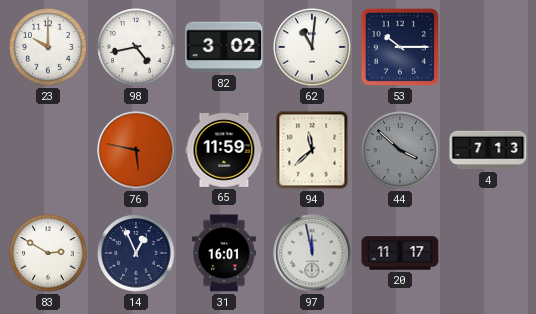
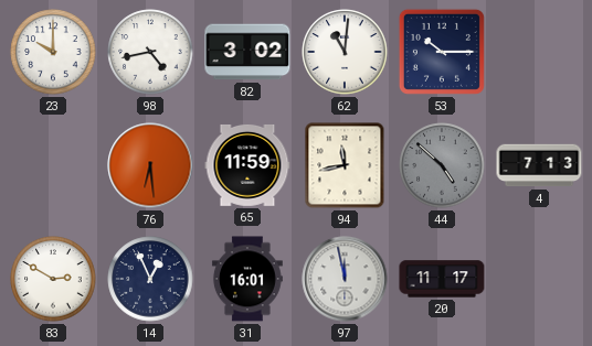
76: 5:47 -> 6:29
94: 11:38 -> 11:43
44: 3:52 -> 4:52
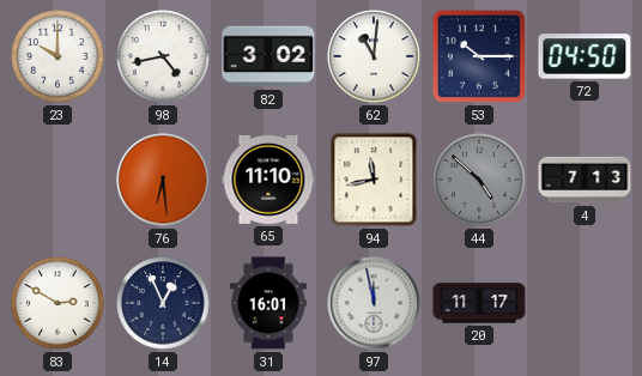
72: none -> 04:50
65: 11:59 -> 11:10
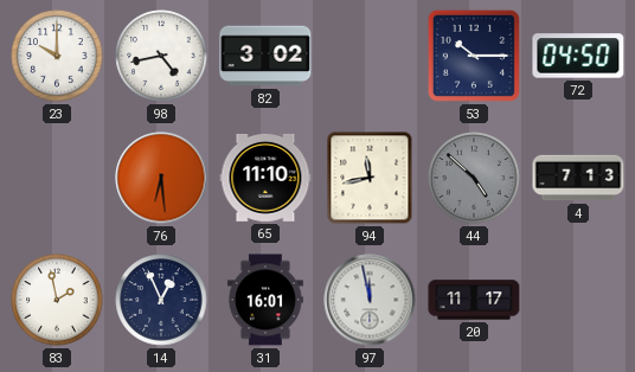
62: 11:01 -> none
83: 2:50 -> 1:58
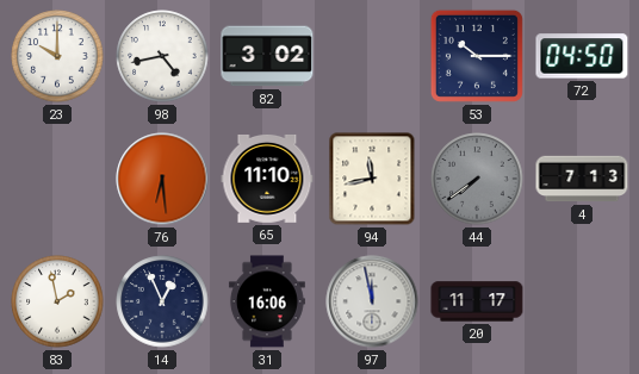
44: 4:52 -> 7:39
31: 16:01 -> 16:06
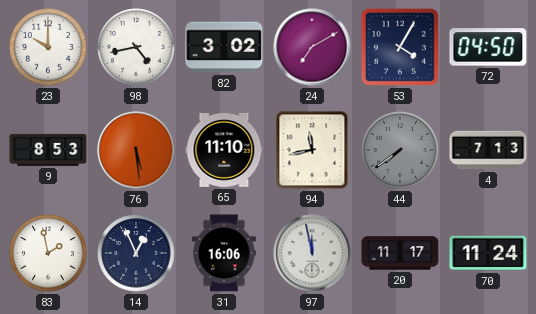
24: none -> 7:10
53: 10:15 -> 4:05
9: none -> 8:53
76: 6:29 -> 5:29
70: none -> 11:24
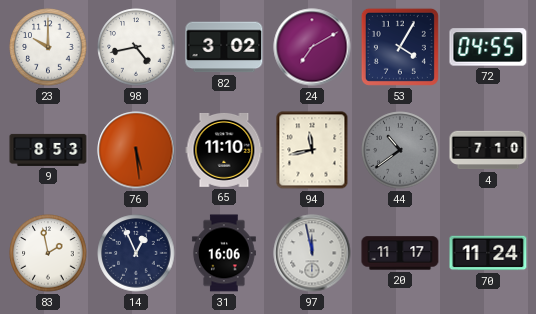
72: 04:50 -> 04:55
44: 7:39 -> 10:39
4: 7:13 -> 7:10
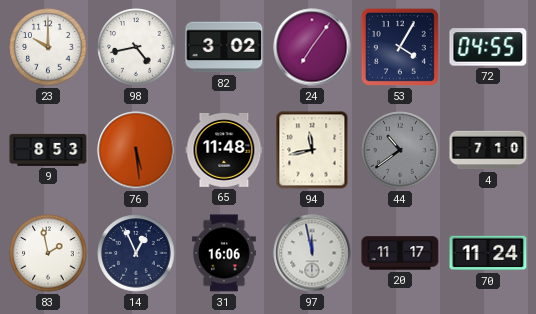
24: 7:10 -> 7:06
65: 11:10 -> 11:48
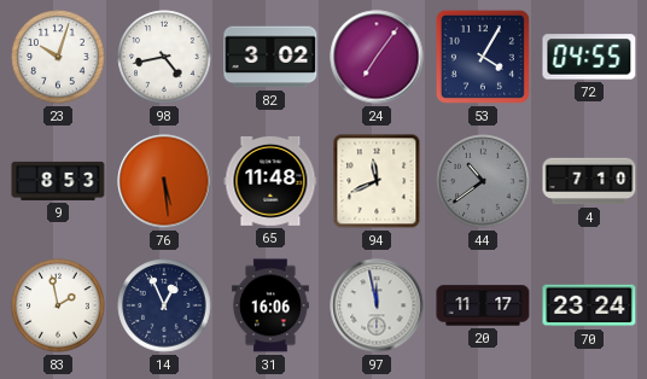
23: 10:00 -> 10:03
94: 11:43 -> 11:41
70: 11:24 -> 23:24
